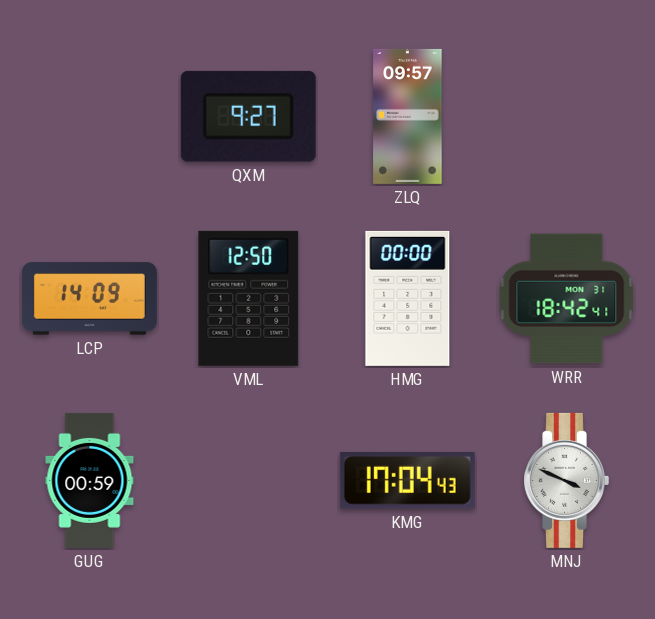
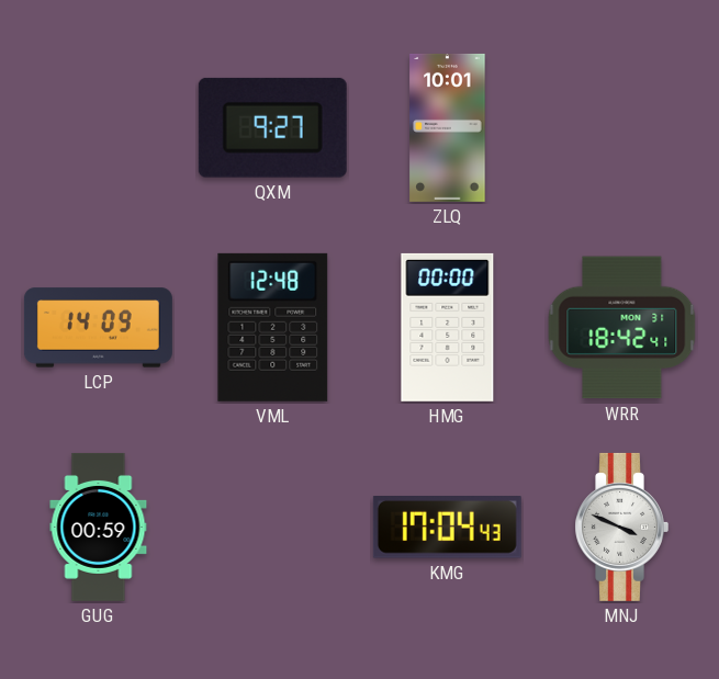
ZLQ: 09:57 -> 10:01
VML: 12:50 -> 12:48
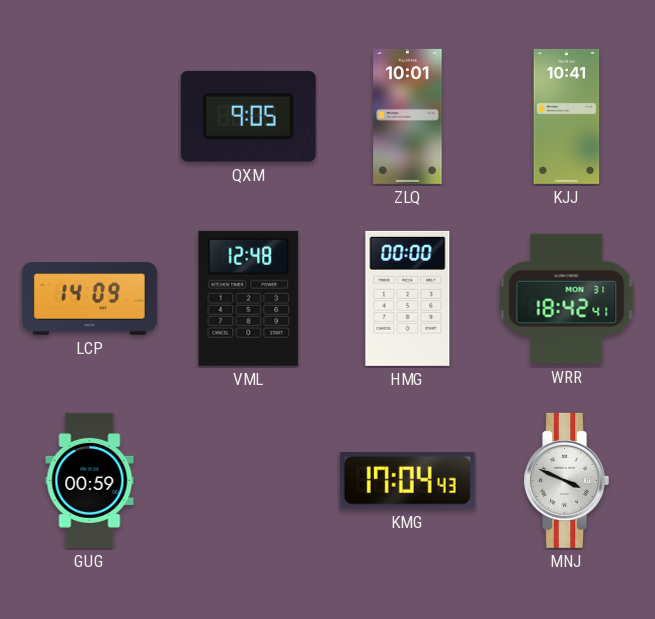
QXM: 9:27 -> 9:05
KJJ: none -> 10:41
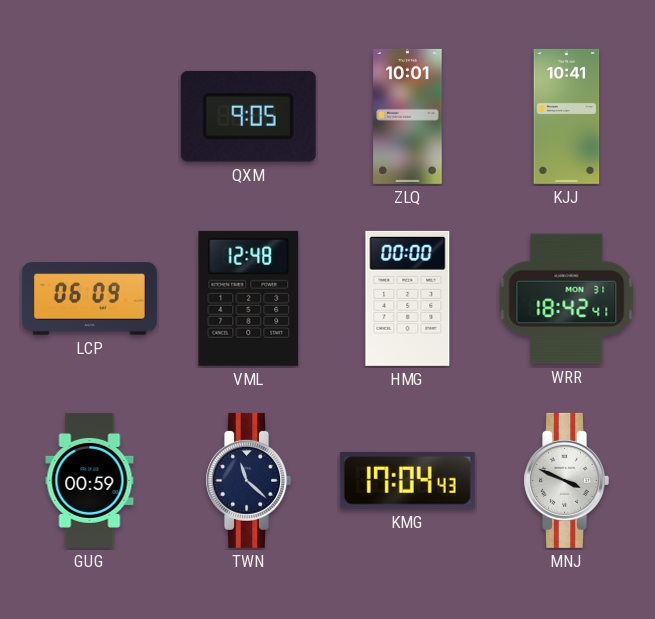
LCP: 14:09 -> 06:09
TWN: none -> 11:22
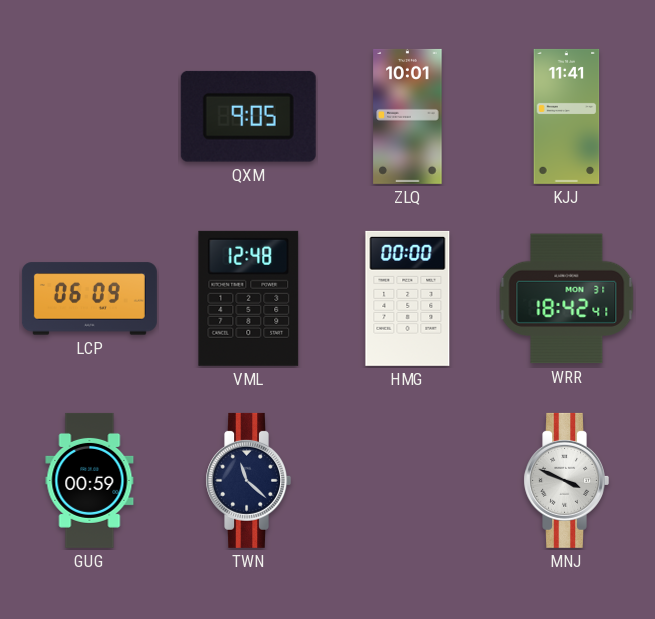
KJJ: 10:41 -> 11:41
KMG: 17:04 -> none
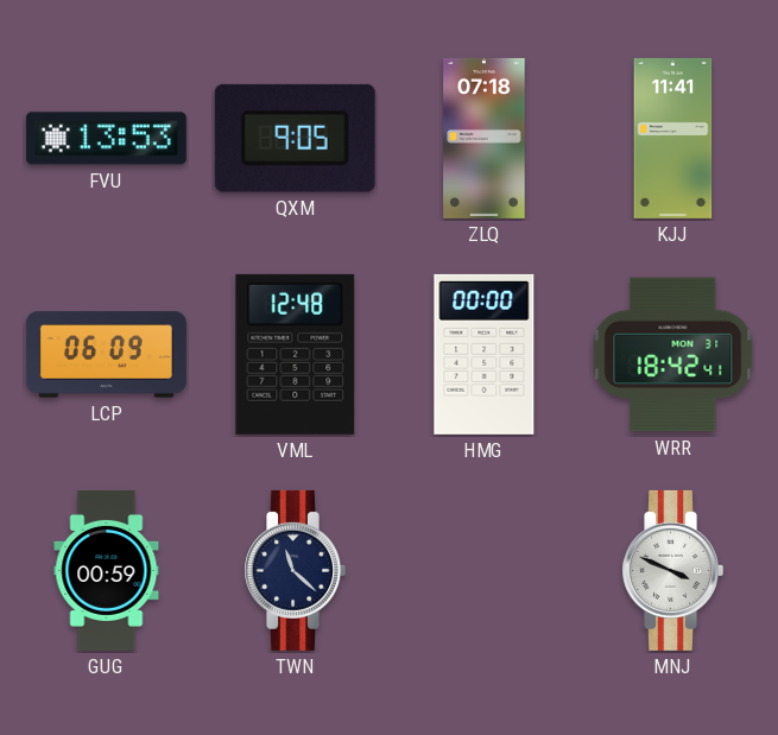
FVU: none -> 13:53
ZLQ: 10:01 -> 07:18
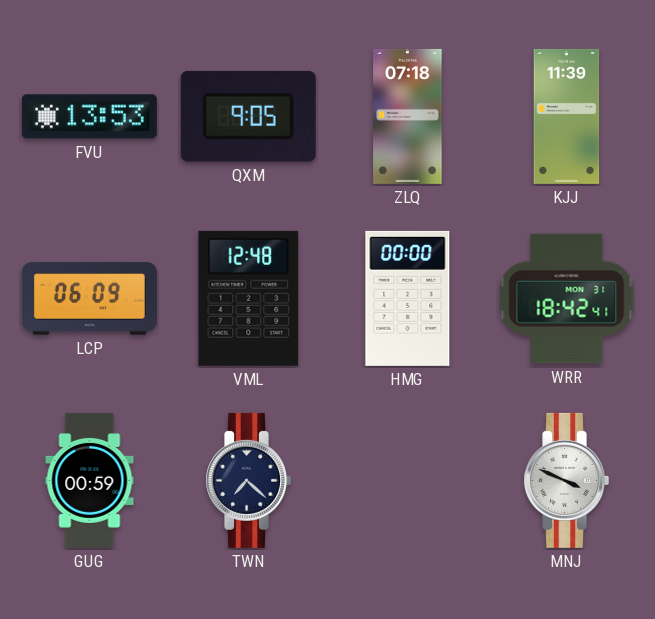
KJJ: 11:41 -> 11:39
TWN: 11:22 -> 7:22
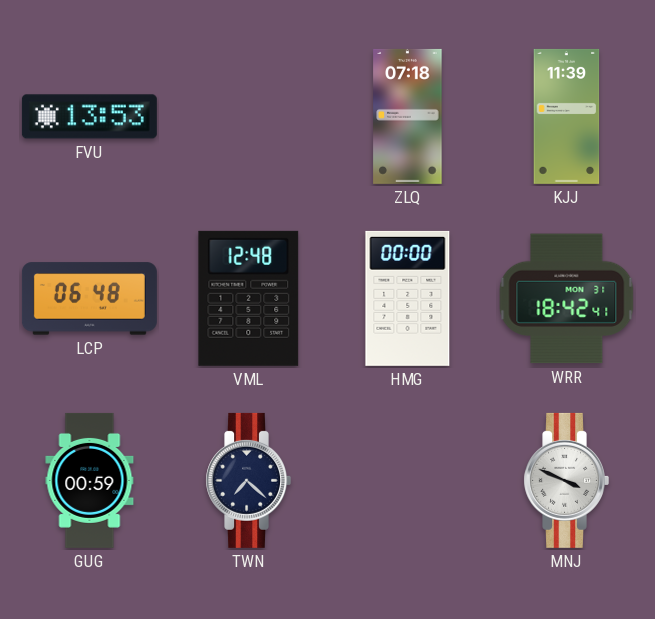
QXM: 9:05 -> none
LCP: 06:09 -> 06:48
